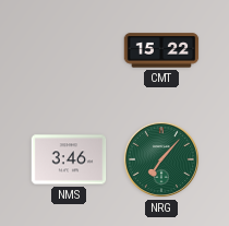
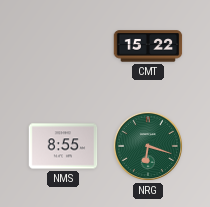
NMS: 3:46 -> 8:55
NRG: 7:07 -> 6:18
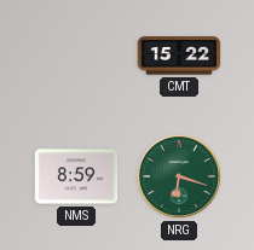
NMS: 8:55 -> 8:59
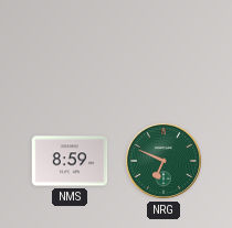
CMT: 15:22 -> none
NRG: 6:18 -> 6:49
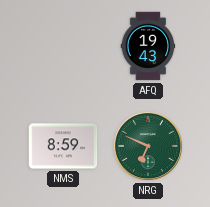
AFQ: none -> 19:43
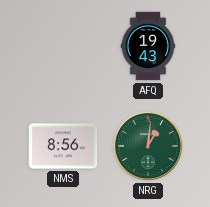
NMS: 8:59 -> 8:56
NRG: 6:49 -> 1:01
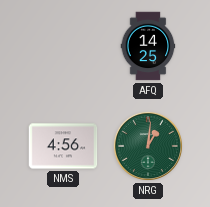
AFQ: 19:43 -> 14:25
NMS: 8:56 -> 4:56
